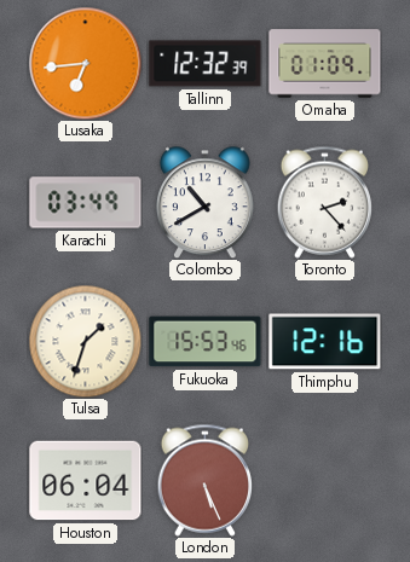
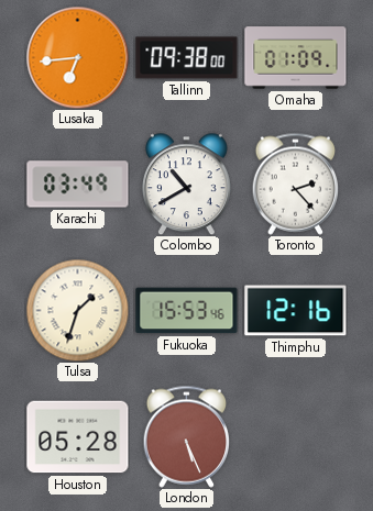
Tallinn: 12:32 -> 09:38
Houston: 06:04 -> 05:28
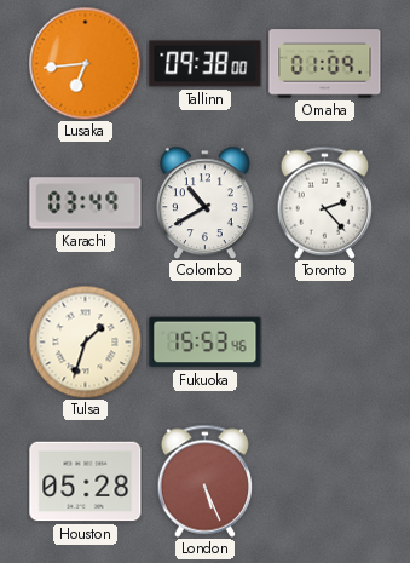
Thimphu: 12:16 -> none
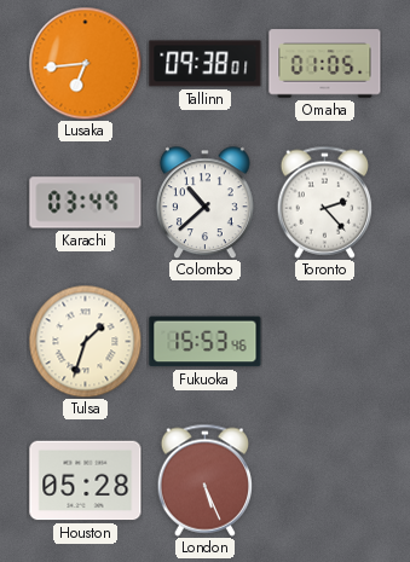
Tallinn: 09:38:00 -> 09:38:01
Omaha: 01:09 -> 01:05
Colombo: 10:40 -> 10:38
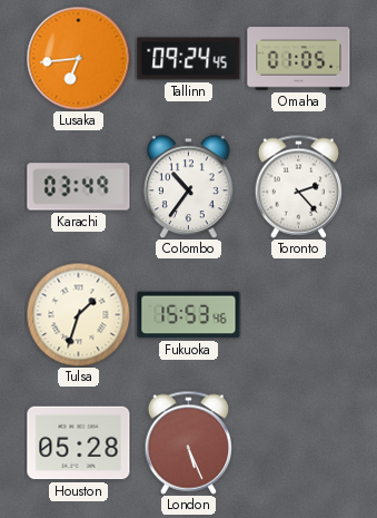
Tallinn: 09:38 -> 09:24
Colombo: 10:38 -> 10:36
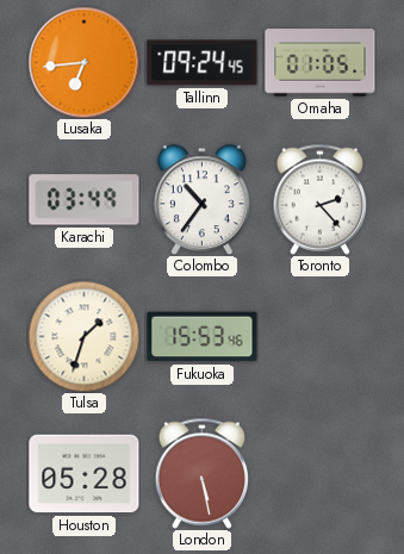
London: 5:26 -> 5:28
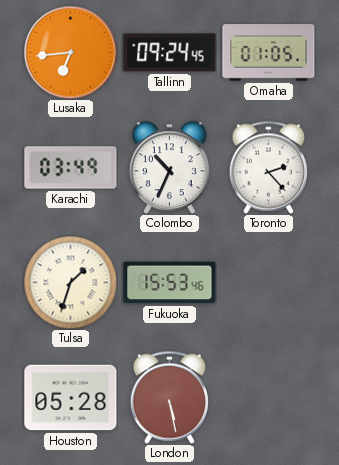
Colombo: 10:36 -> 10:34
